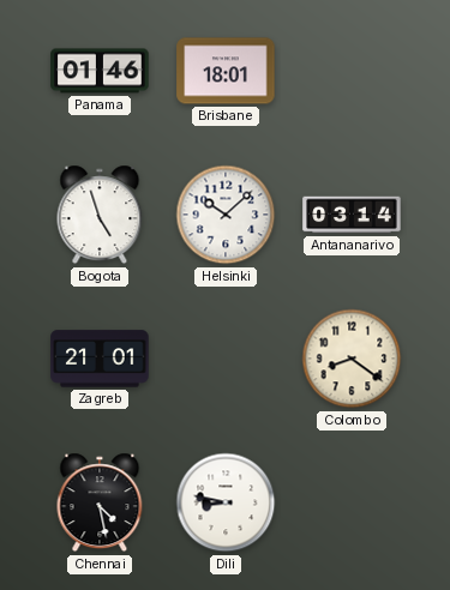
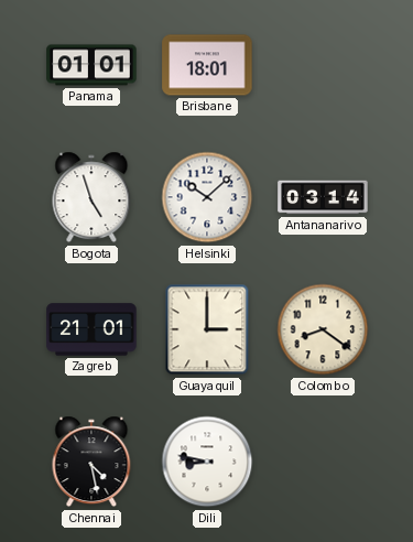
Panama: 01:46 -> 01:01
Guayaquil: none -> 3:00
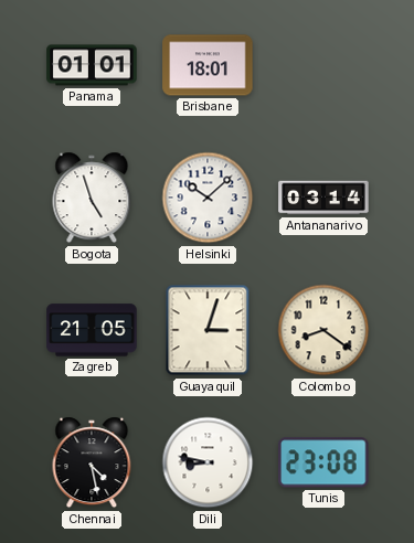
Zagreb: 21:01 -> 21:05
Guayaquil: 3:00 -> 3:03
Tunis: none -> 23:08
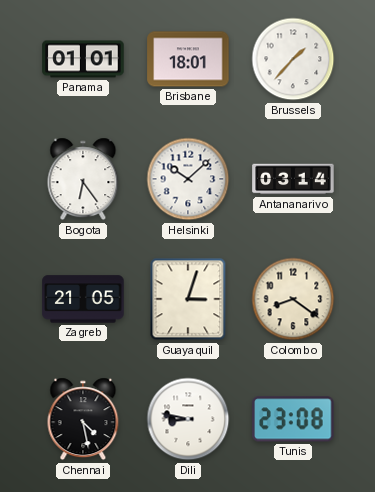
Brussels: none -> 1:37
Bogota: 4:57 -> 6:24
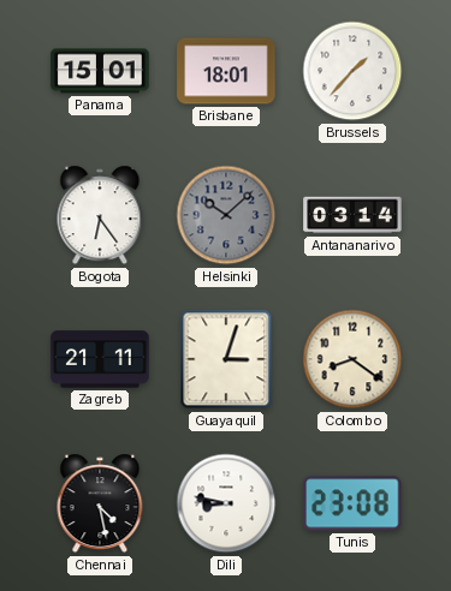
Panama: 01:01 -> 15:01
Helsinki dial: white -> grey
Zagreb: 21:05 -> 21:11
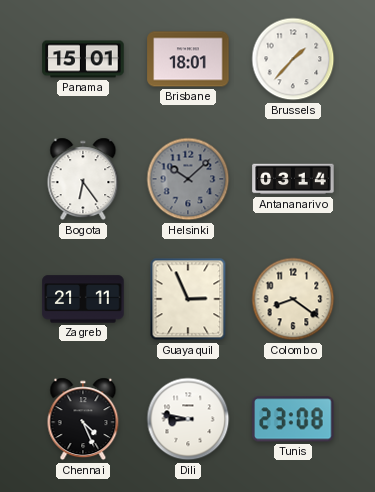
Guayaquil: 3:03 -> 2:56
Chennai: 4:28 -> 4:26
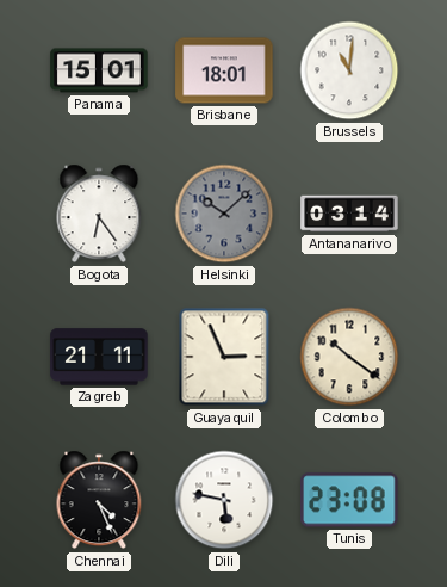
Brussels: 1:37 -> 11:01
Colombo: 8:21 -> 10:21
Dili: 8:47 -> 5:47
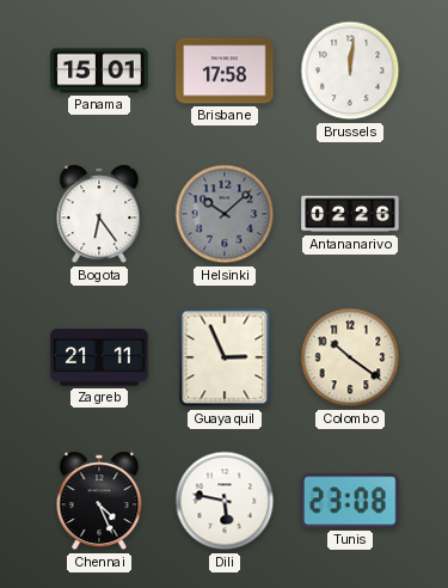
Brisbane: 18:01 -> 17:58
Brussels: 11:01 -> 12:01
Antananarivo: 03:14 -> 02:26
